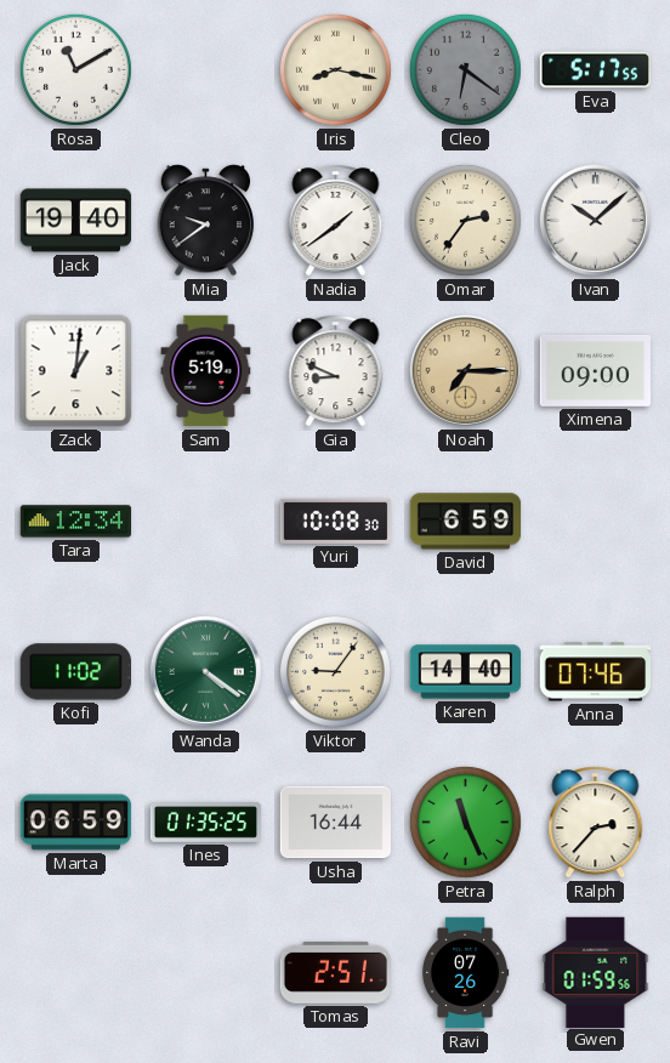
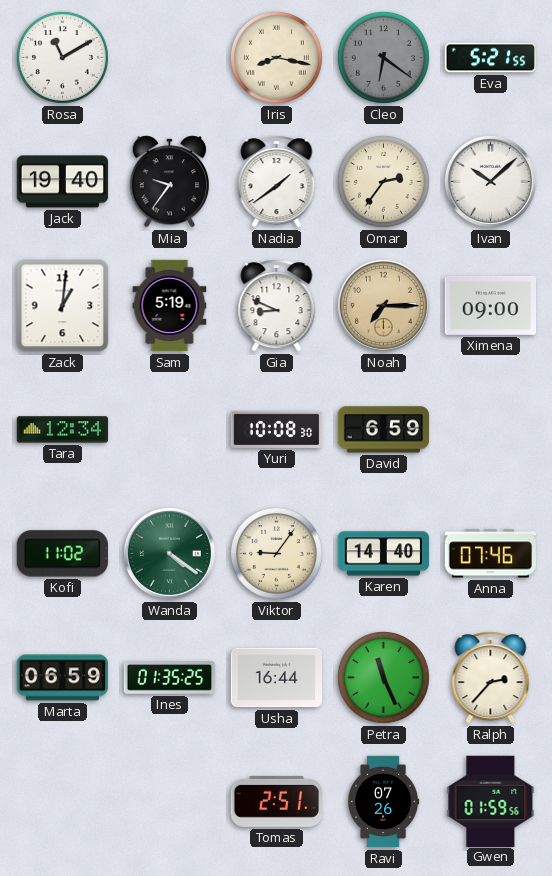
Eva: 5:17 -> 5:21
Mia: 9:39 -> 9:36
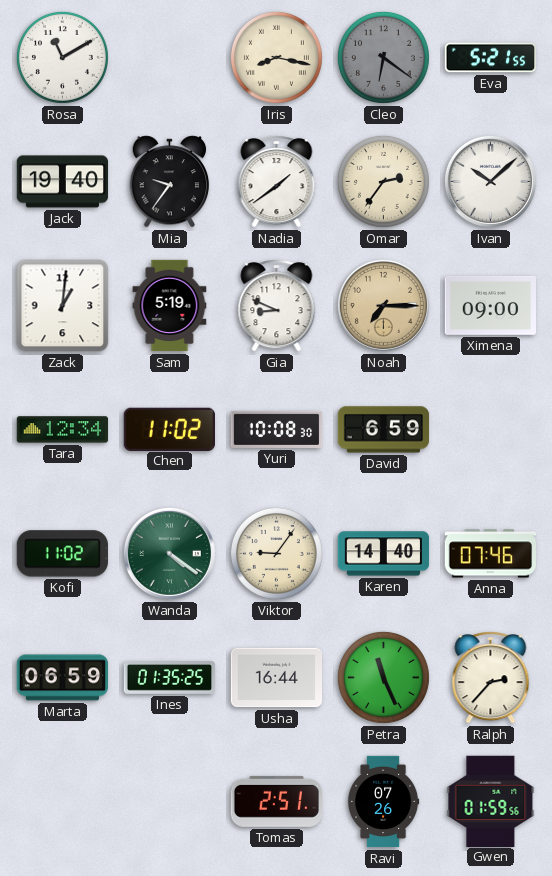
Chen: none -> 11:02
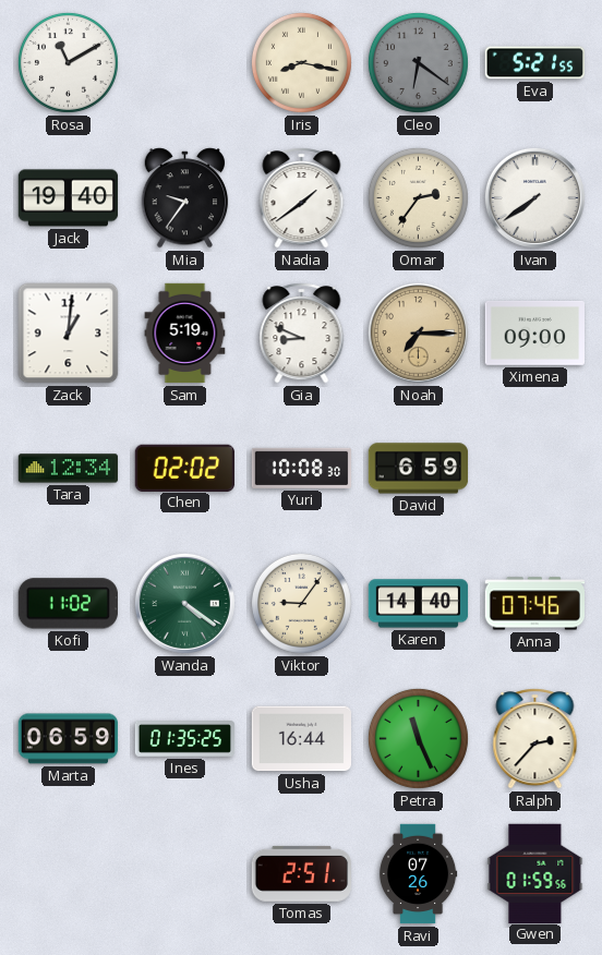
Ivan: 10:08 -> 7:39
Chen: 11:02 -> 02:02
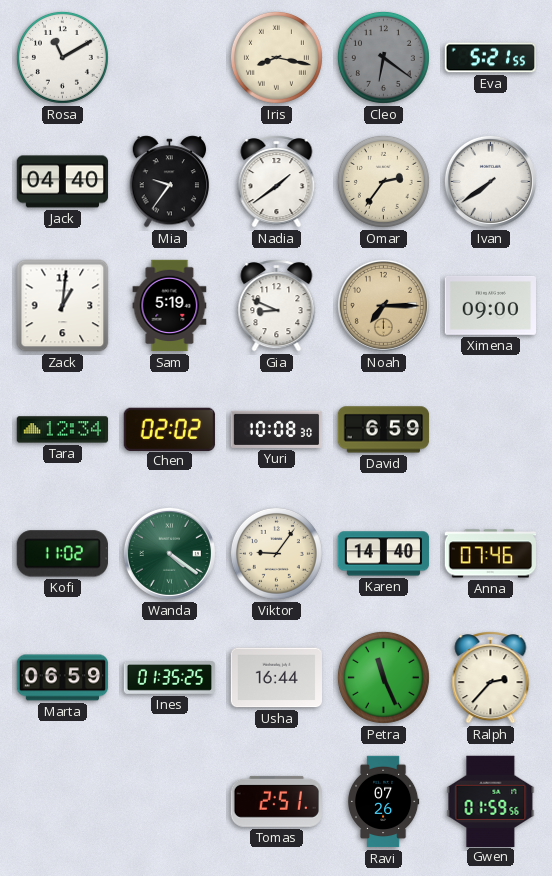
Jack: 19:40 -> 04:40
